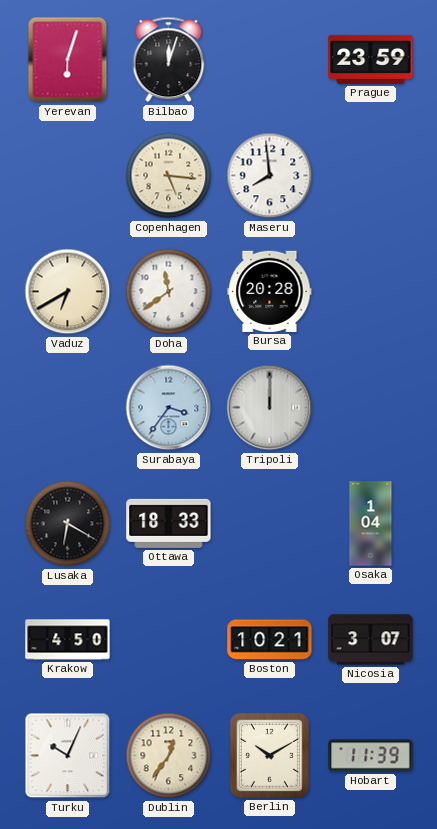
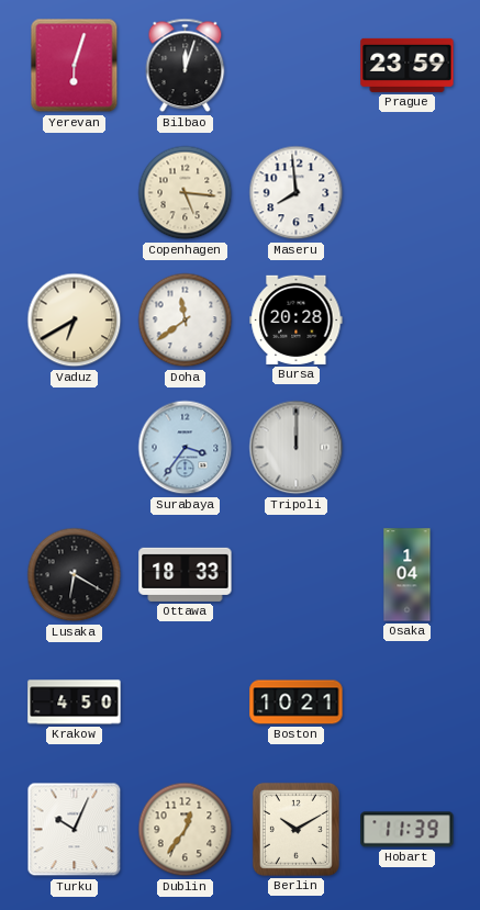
Nicosia: 3:07 -> none
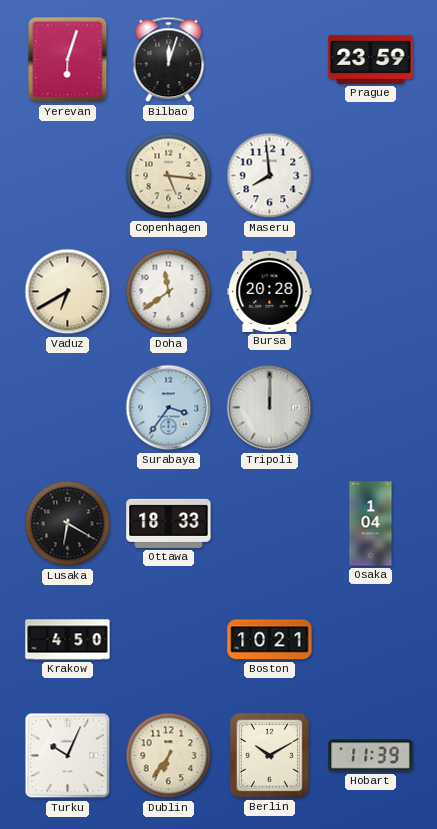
Dublin: 12:36 -> 6:36
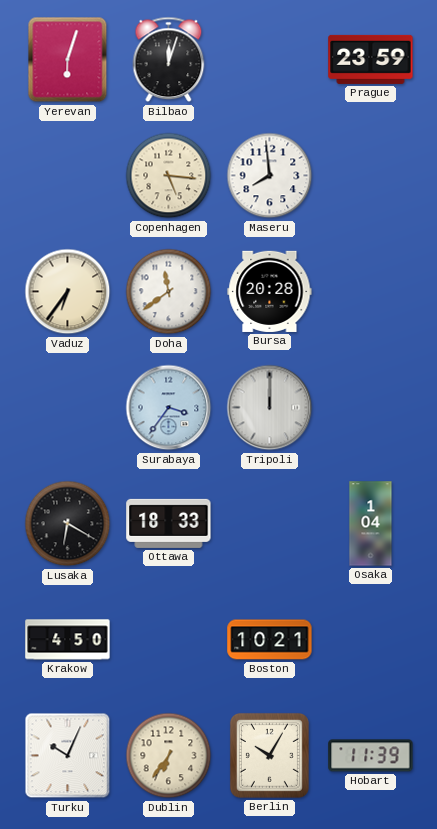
Vaduz: 6:40 -> 6:36
Berlin: 10:10 -> 10:05
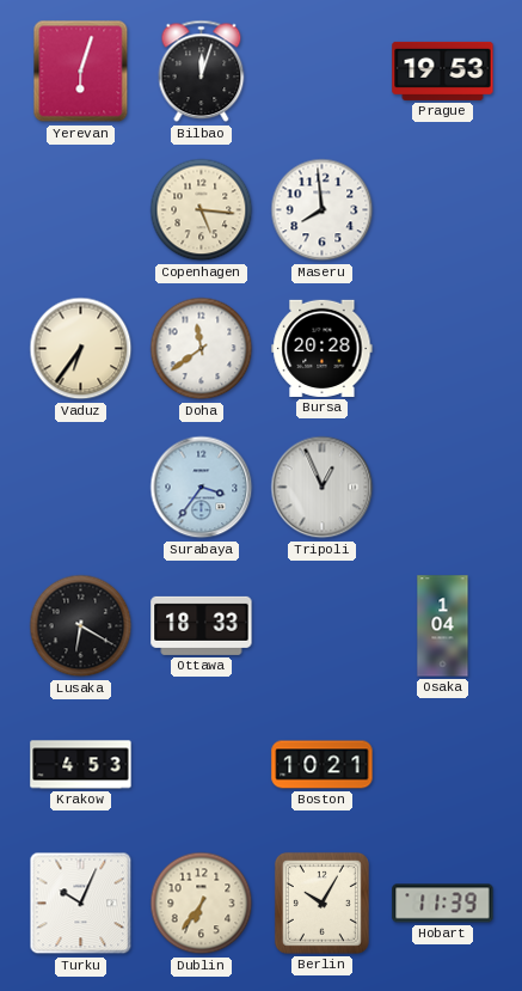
Prague: 23:59 -> 19:53
Tripoli: 12:00 -> 12:56
Krakow: 4:50 -> 4:53
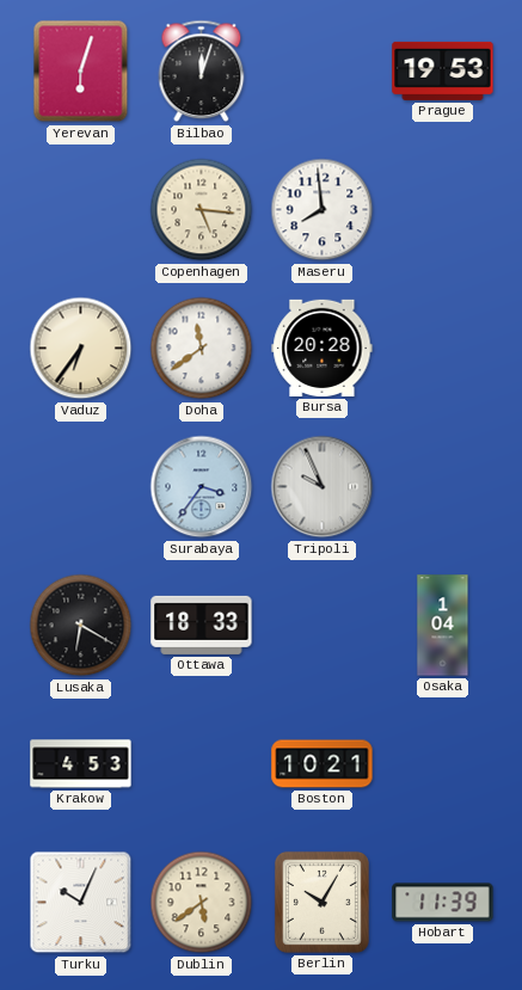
Tripoli: 12:56 -> 9:56
Dublin: 6:36 -> 5:39
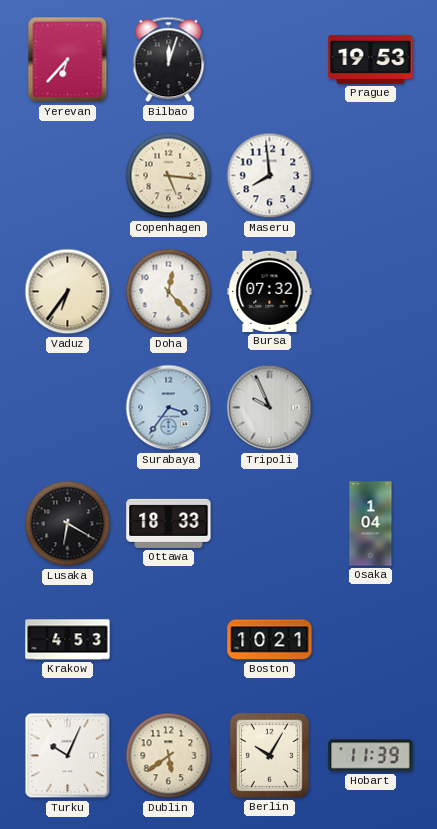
Yerevan: 6:03 -> 6:37
Doha: 11:39 -> 12:23
Bursa: 20:28 -> 07:32
